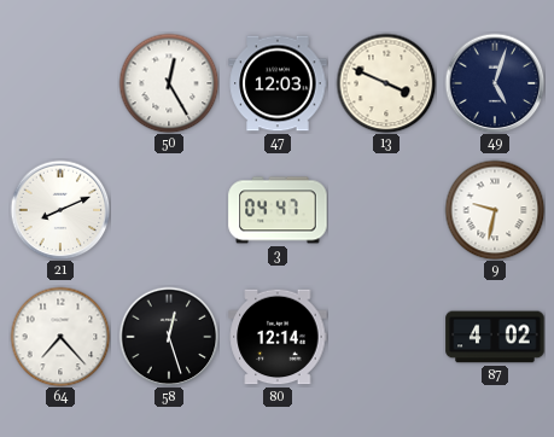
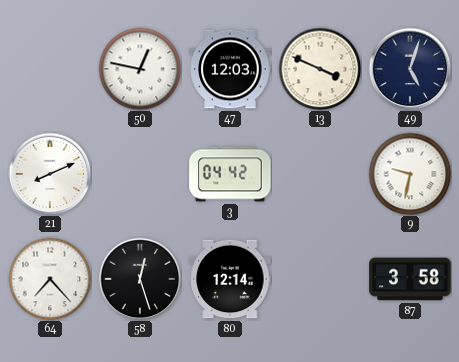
50: 12:25 -> 12:47
3: 04:47 -> 04:42
87: 4:02 -> 3:58
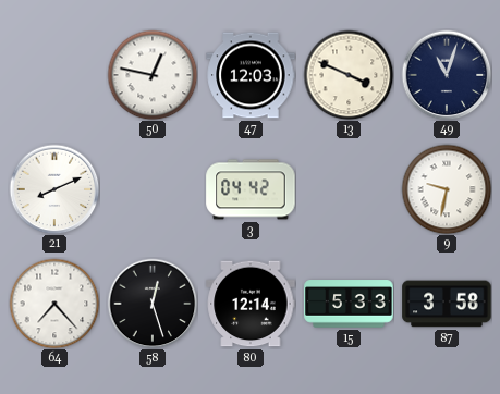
49: 5:03 -> 11:03
15: none -> 5:33
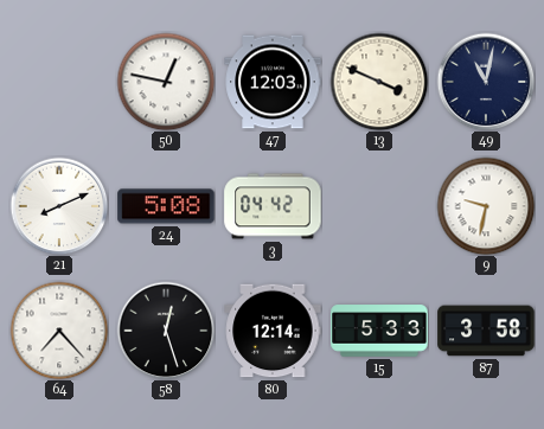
49: 11:03 -> 11:02
24: none -> 5:08
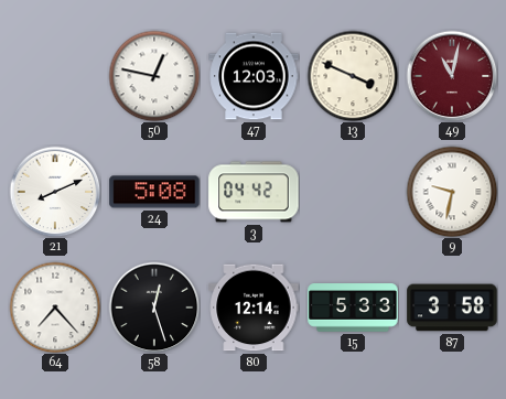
49 dial: navy -> burgundy
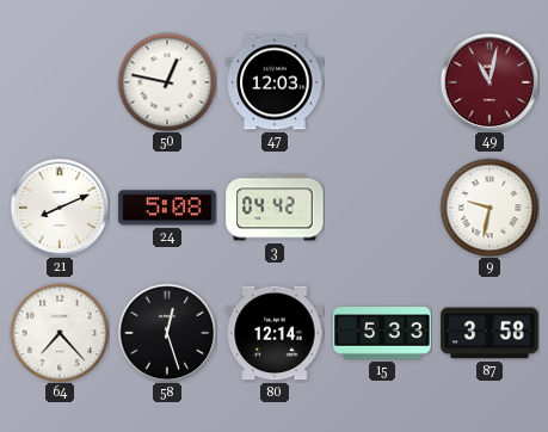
13: 3:49 -> none
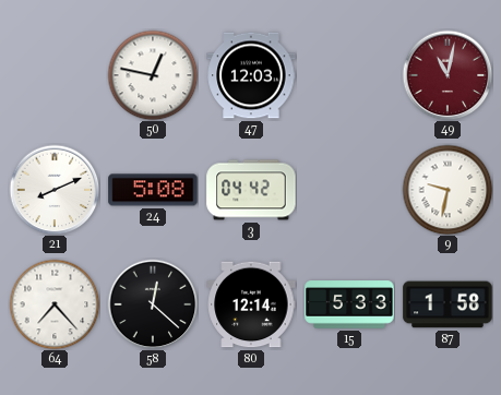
58: 12:27 -> 12:22
87: 3:58 -> 1:58
